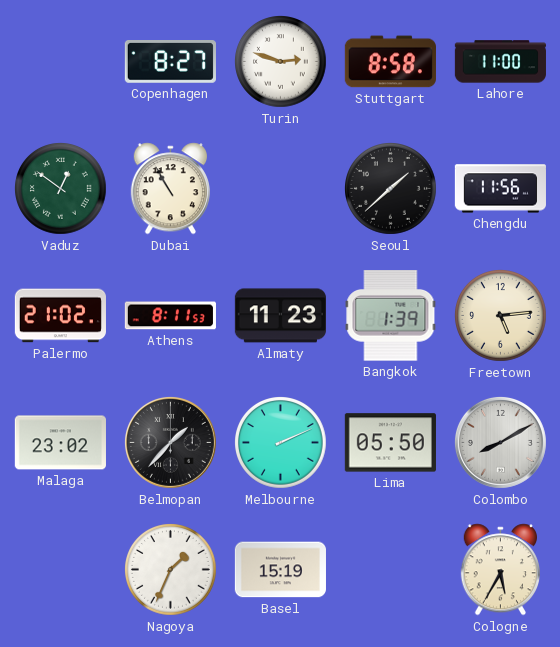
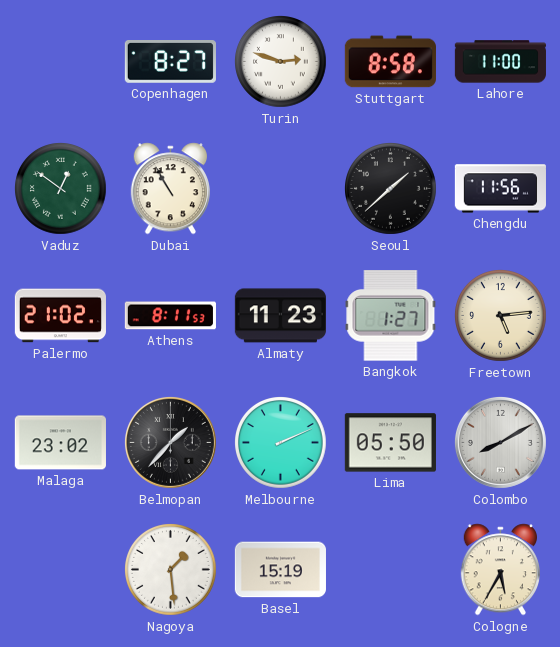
Bangkok: 1:39 -> 1:27
Nagoya: 1:34 -> 1:29
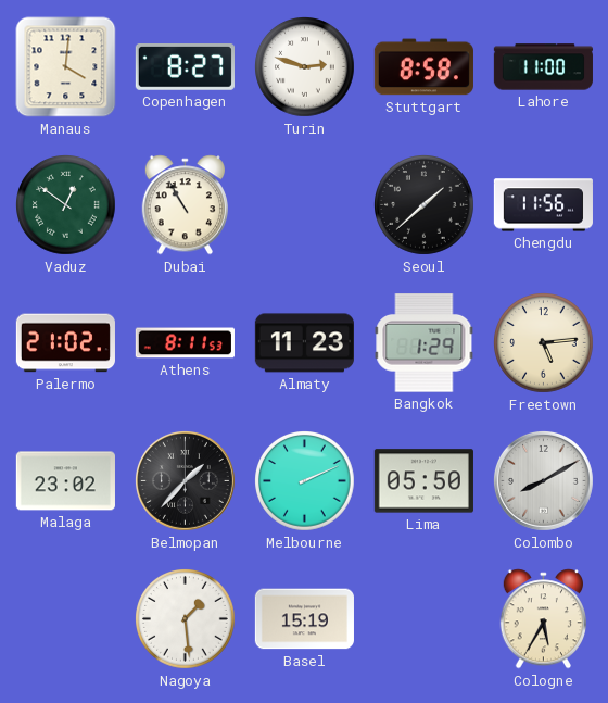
Manaus: none -> 4:01
Bangkok: 1:27 -> 1:29
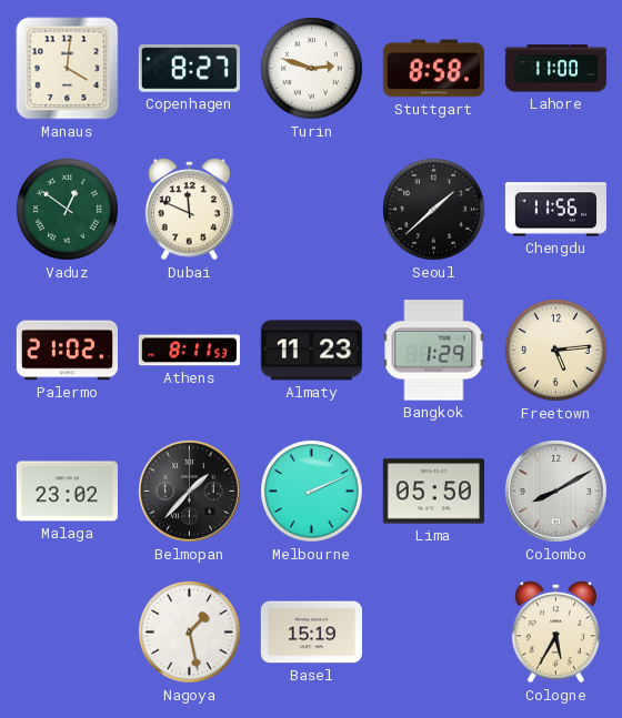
Dubai: 10:55 -> 11:49
Nagoya: 1:29 -> 1:28
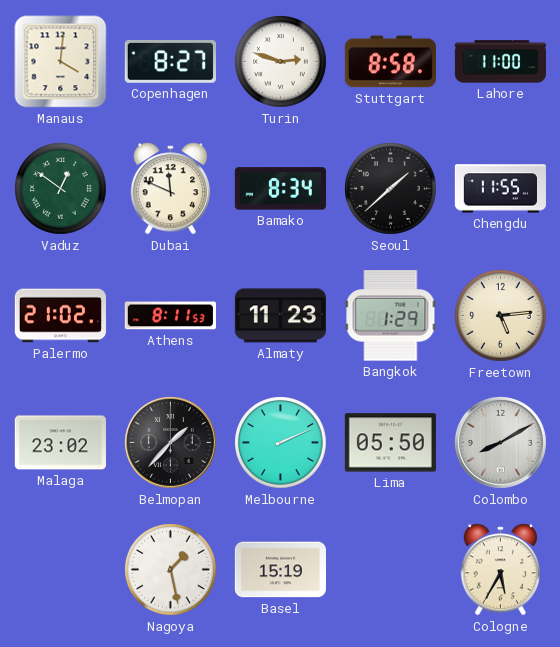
Bamako: none -> 8:34
Chengdu: 11:56 -> 11:55
